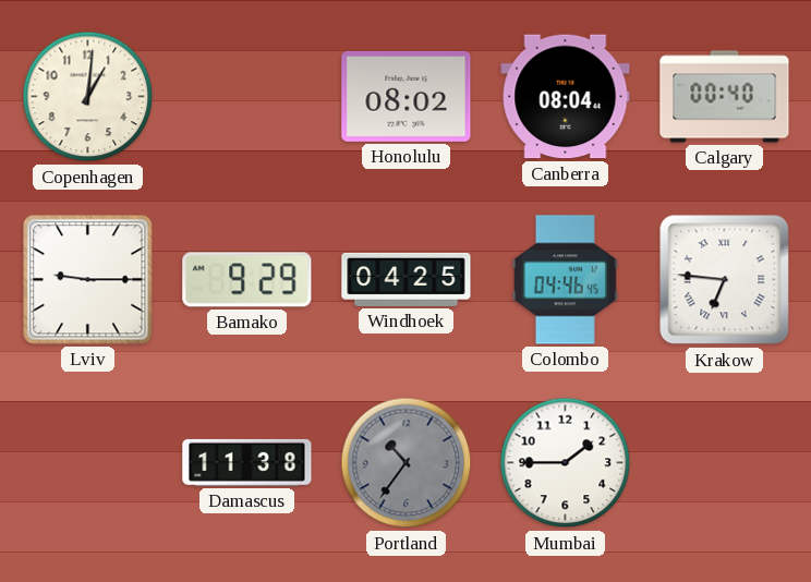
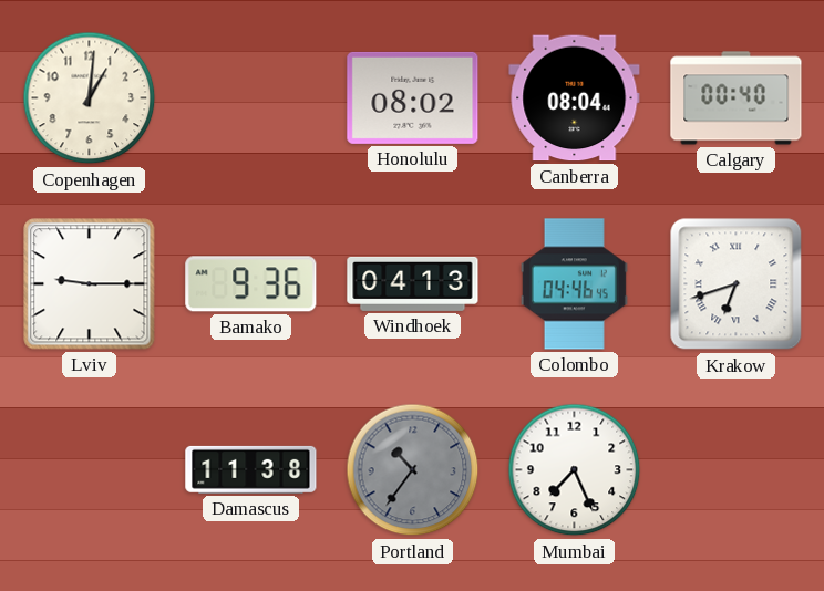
Bamako: 9:29 -> 9:36
Windhoek: 04:25 -> 04:13
Krakow: 6:46 -> 6:42
Mumbai: 1:45 -> 7:26
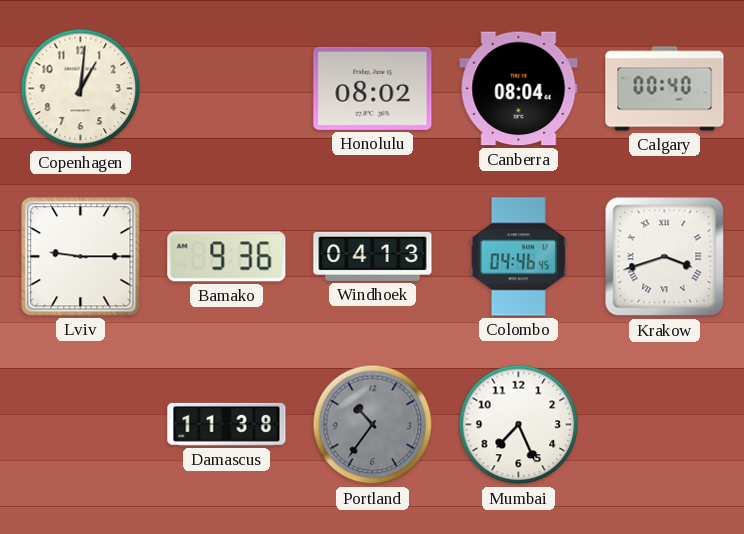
Krakow: 6:42 -> 3:42
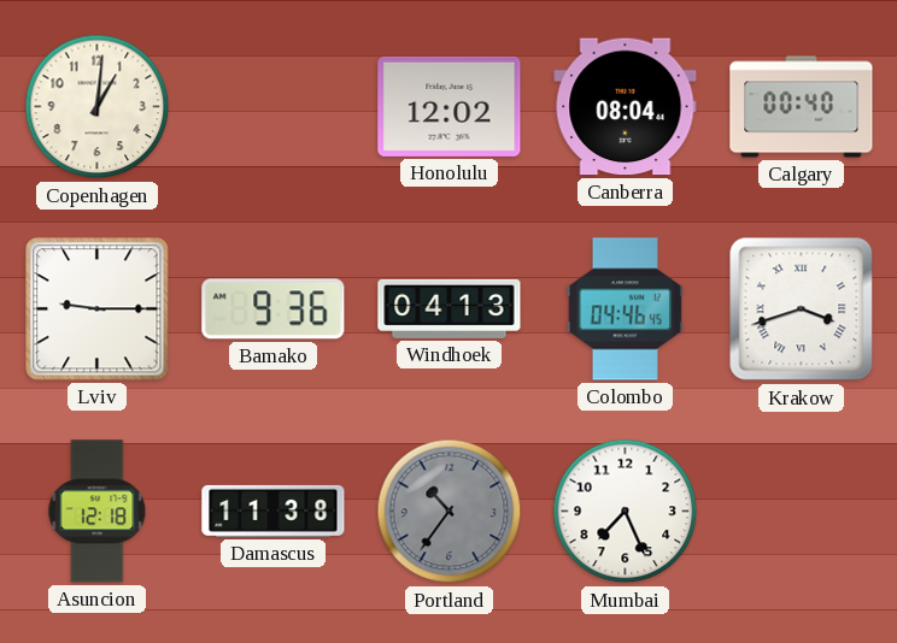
Honolulu: 08:02 -> 12:02
Asuncion: none -> 12:18
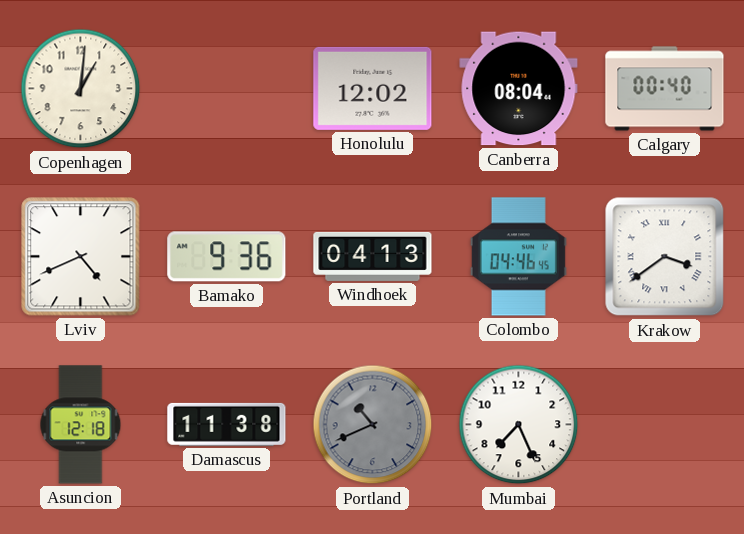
Lviv: 9:15 -> 4:41
Krakow: 3:42 -> 3:39
Portland: 10:36 -> 10:41
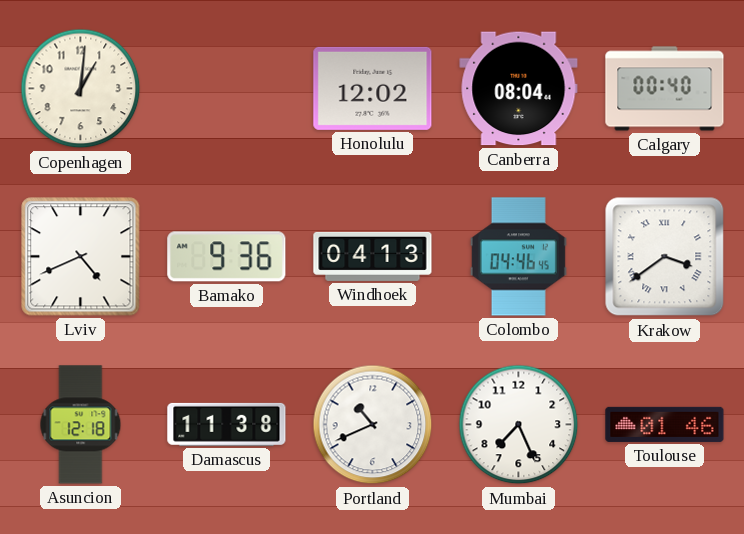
Portland dial: grey -> white
Toulouse: none -> 01:46
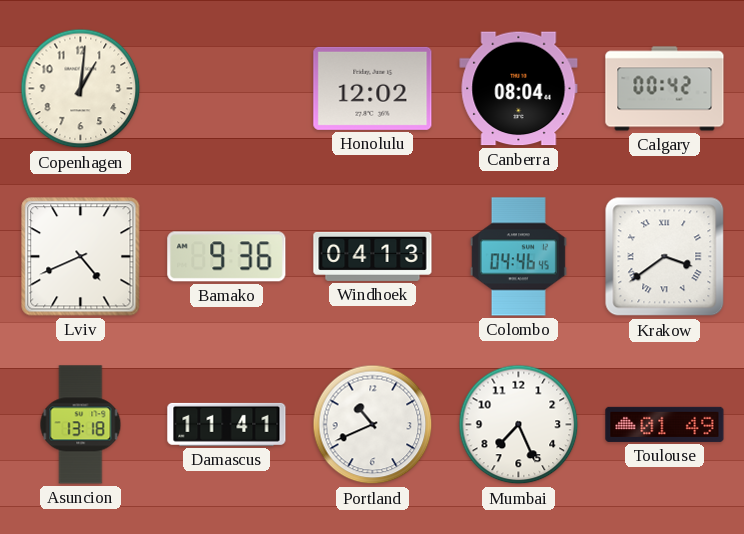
Calgary: 00:40 -> 00:42
Asuncion: 12:18 -> 13:18
Damascus: 11:38 -> 11:41
Toulouse: 01:46 -> 01:49
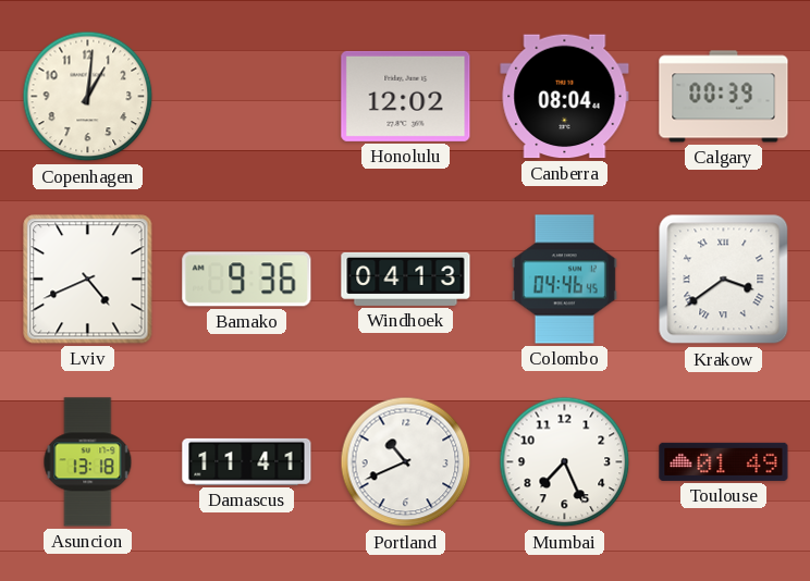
Calgary: 00:42 -> 00:39
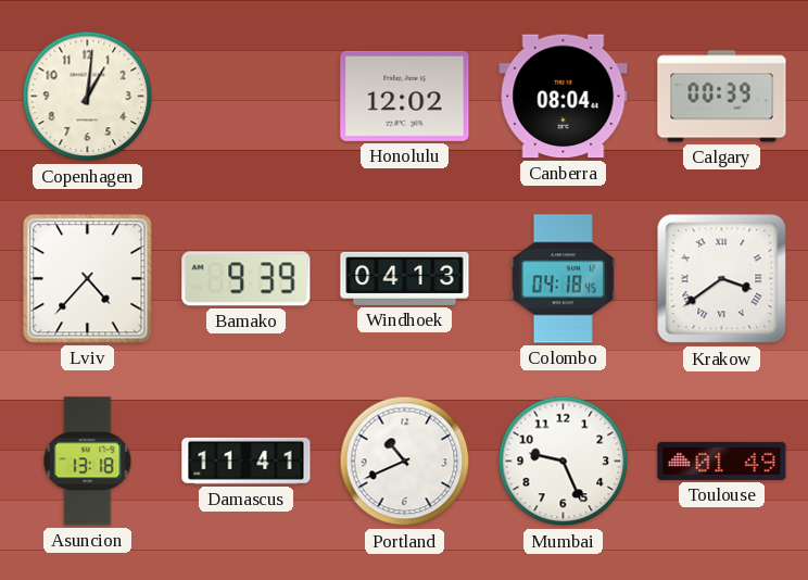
Lviv: 4:41 -> 4:37
Bamako: 9:36 -> 9:39
Colombo: 04:46 -> 04:18
Mumbai: 7:26 -> 9:26
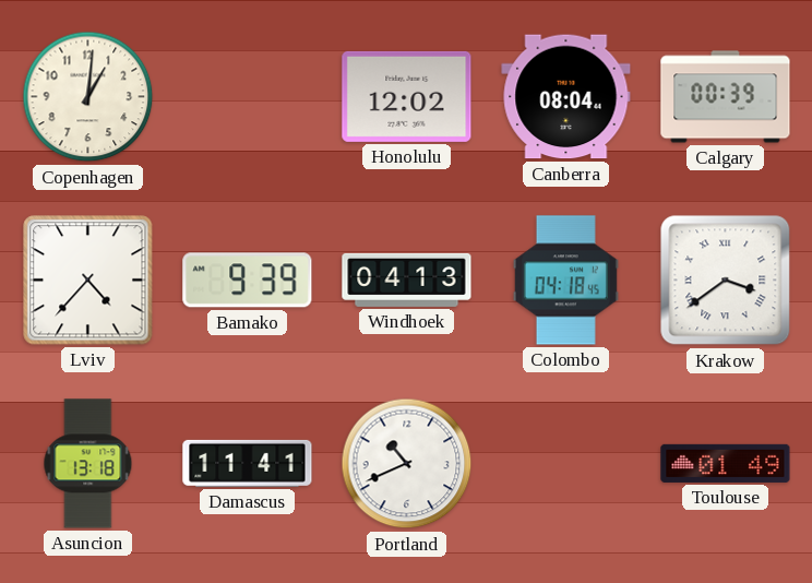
Mumbai: 9:26 -> none
